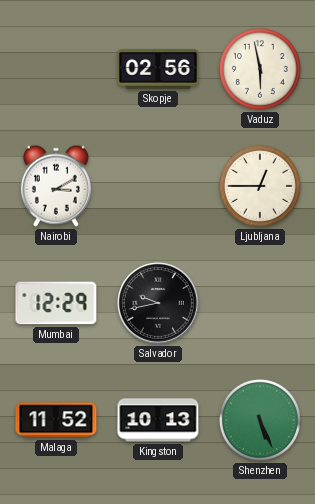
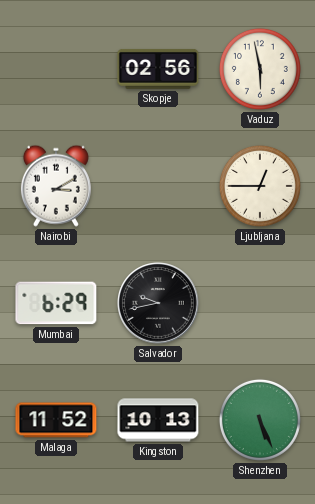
Mumbai: 12:29 -> 6:29
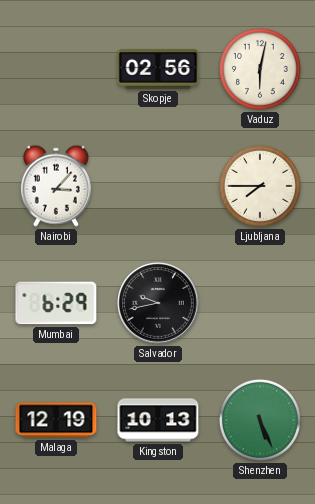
Vaduz: 5:58 -> 6:02
Nairobi: 3:10 -> 3:07
Ljubljana: 12:45 -> 7:45
Malaga: 11:52 -> 12:19
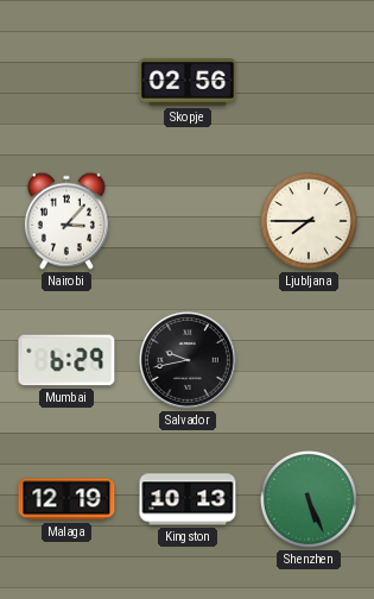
Vaduz: 6:02 -> none
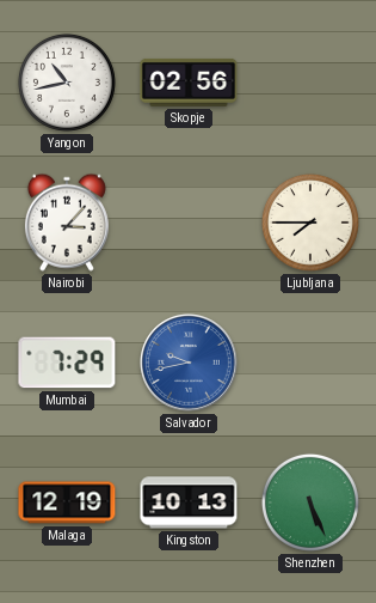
Yangon: none -> 10:43
Mumbai: 6:29 -> 7:29
Salvador dial: black -> blue
